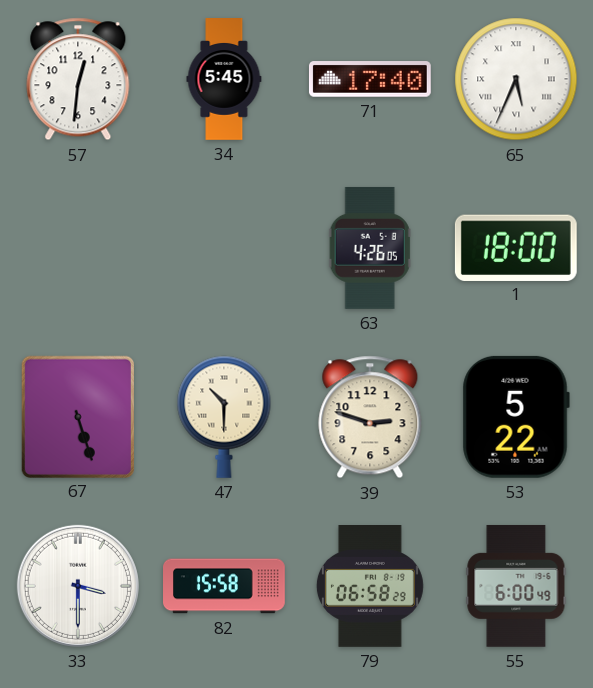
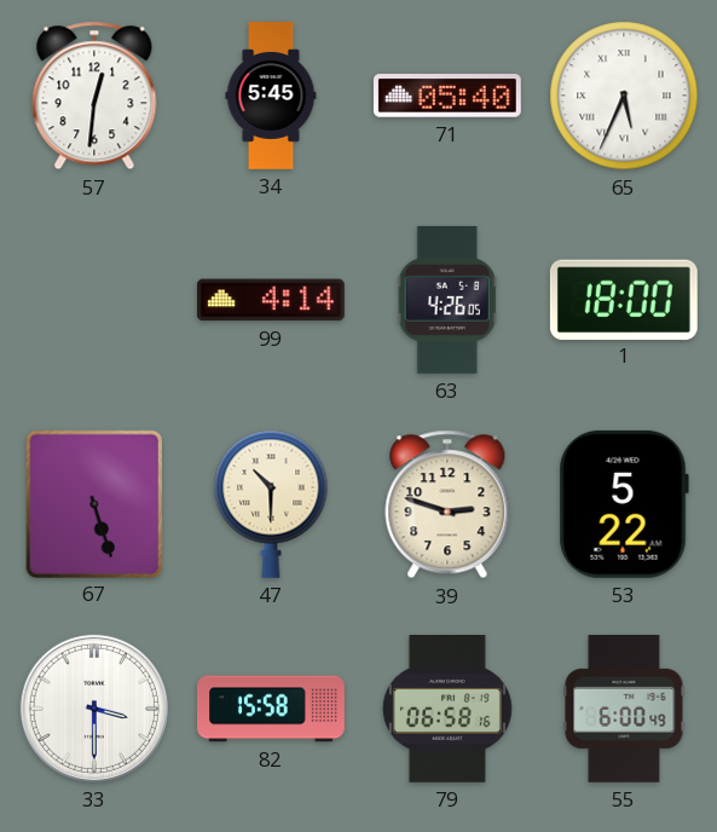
71: 17:40 -> 05:40
99: none -> 4:14
79: 06:58:29 -> 06:58:16
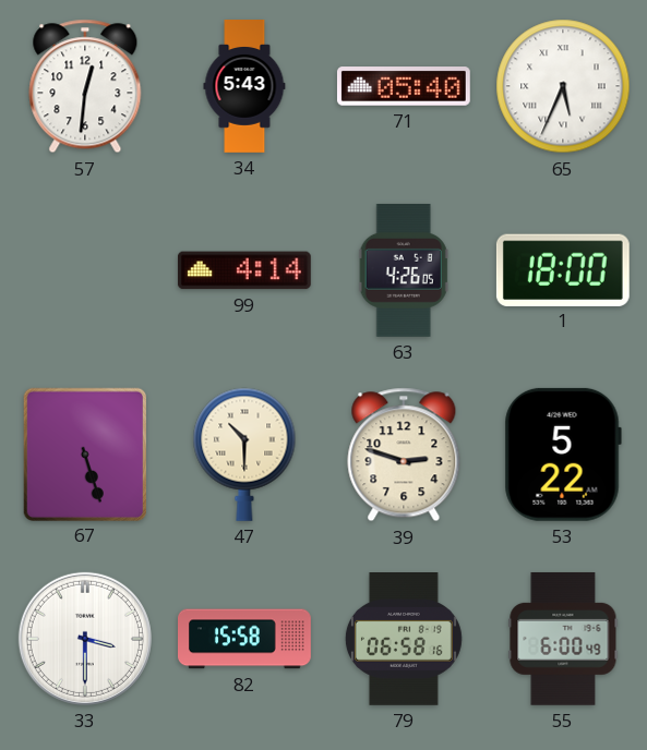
34: 5:45 -> 5:43
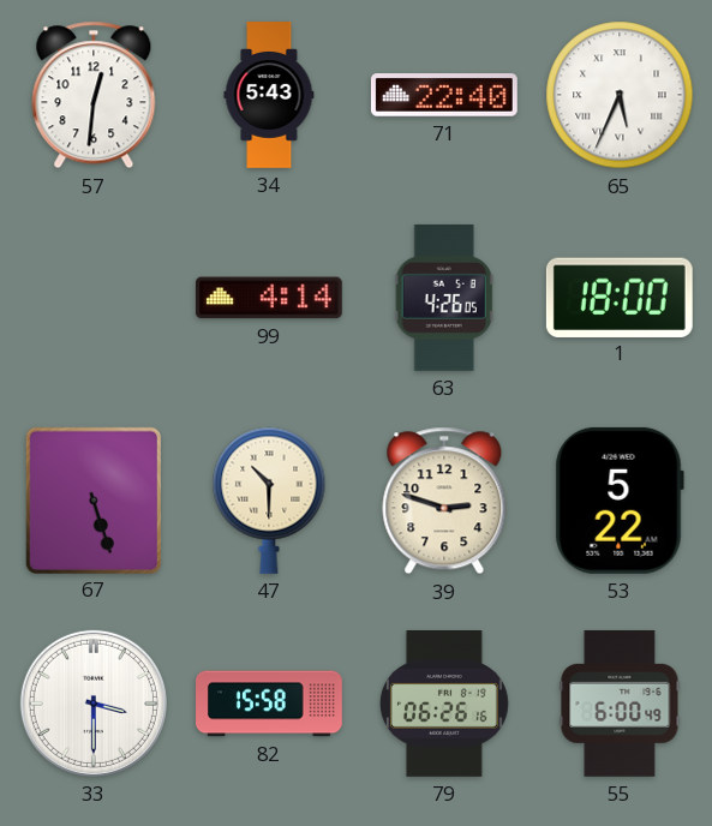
71: 05:40 -> 22:40
79: 06:58 -> 06:26
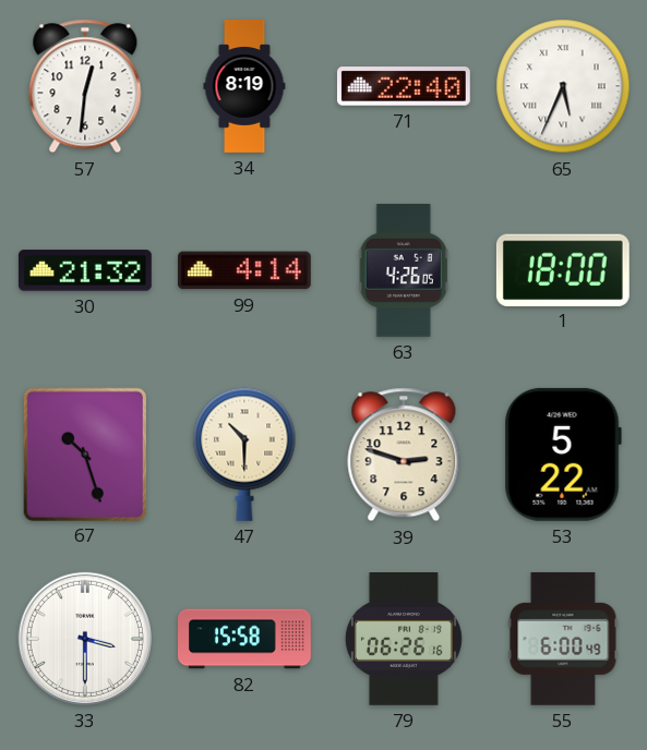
34: 5:43 -> 8:19
30: none -> 21:32
67: 5:27 -> 10:27
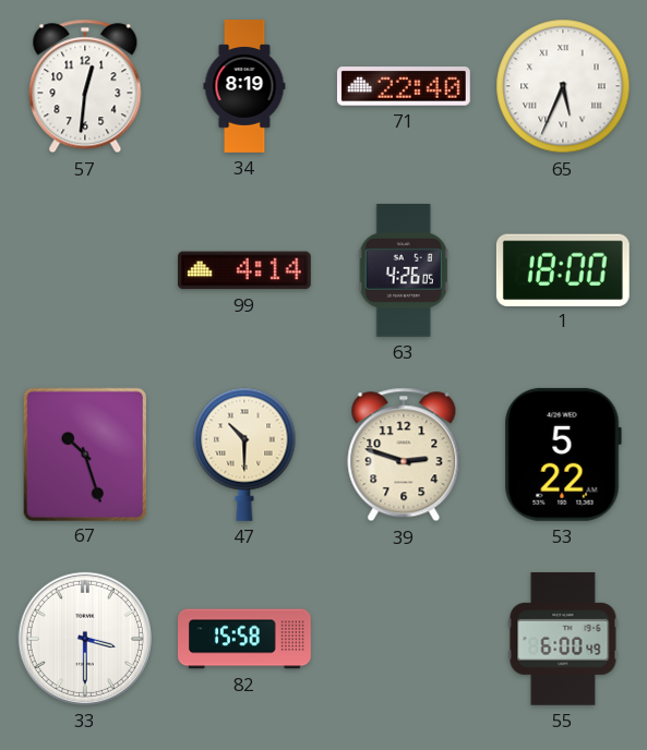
30: 21:32 -> none
79: 06:26 -> none
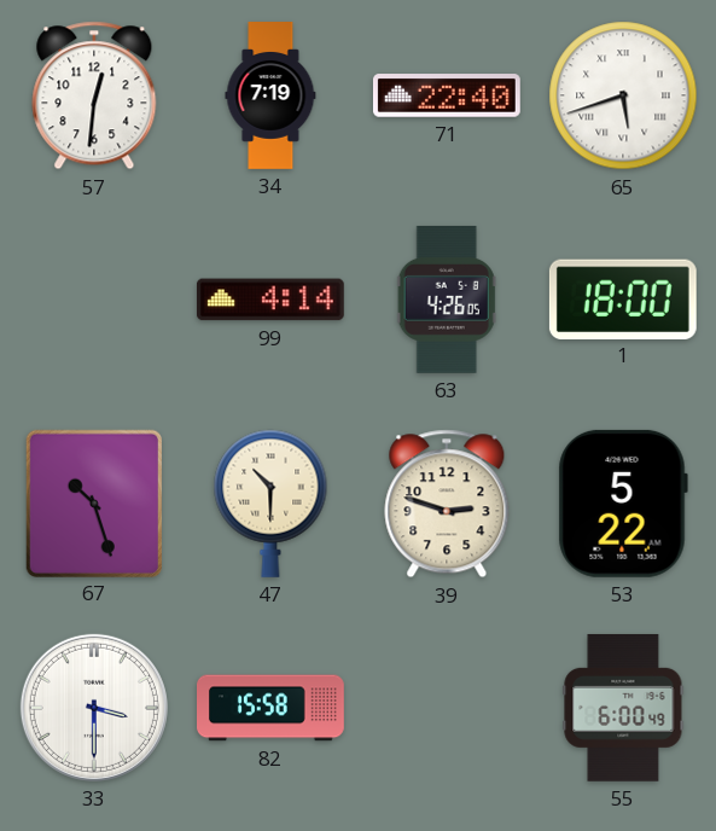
34: 8:19 -> 7:19
65: 5:34 -> 5:42
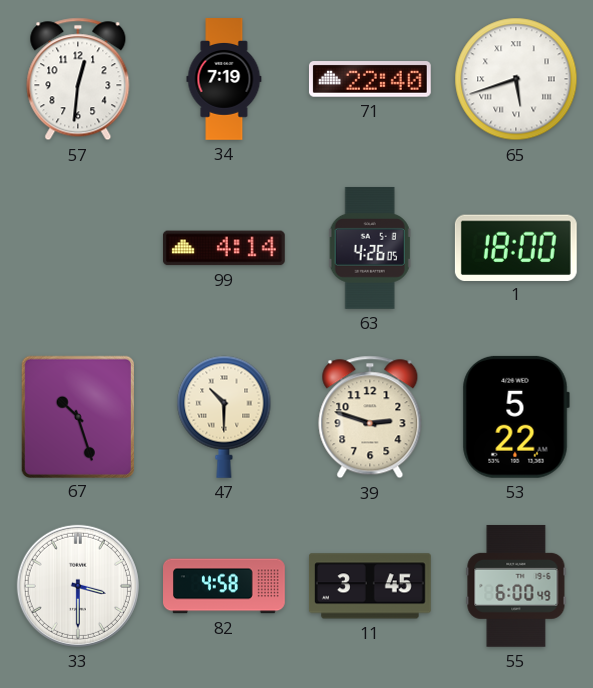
82: 15:58 -> 4:58
11: none -> 3:45
